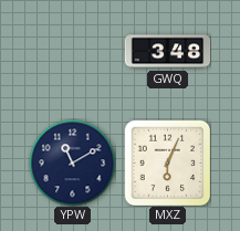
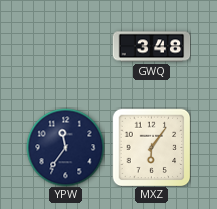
YPW: 11:10 -> 11:36
MXZ: 6:04 -> 6:06
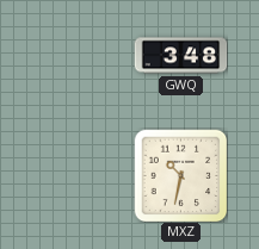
YPW: 11:36 -> none
MXZ: 6:06 -> 10:32
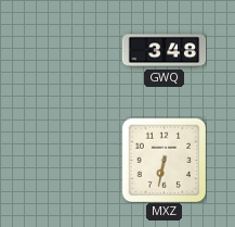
MXZ: 10:32 -> 6:32
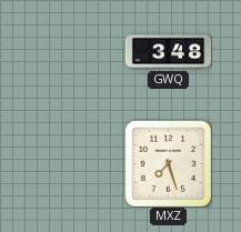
MXZ: 6:32 -> 7:27
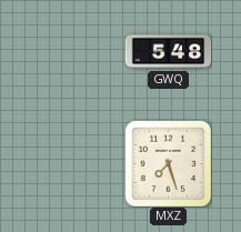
GWQ: 3:48 -> 5:48
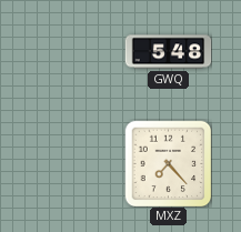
MXZ: 7:27 -> 7:23
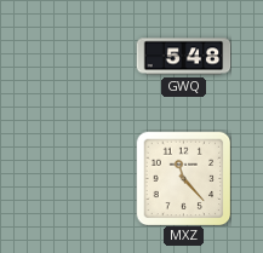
MXZ: 7:23 -> 11:23
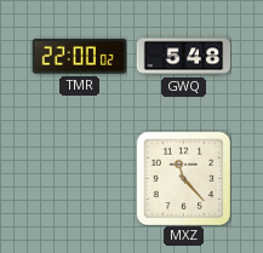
TMR: none -> 22:00
